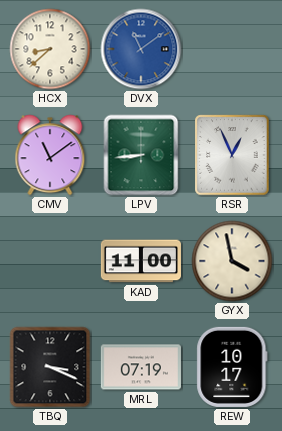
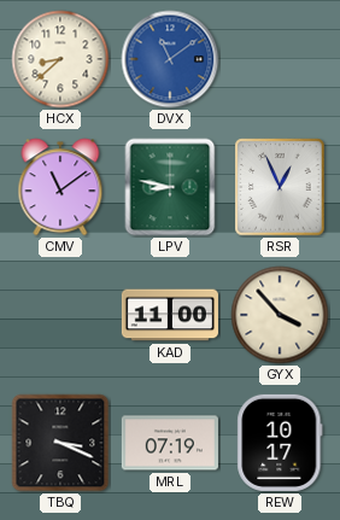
LPV: 8:44 -> 8:47
GYX: 3:58 -> 3:53
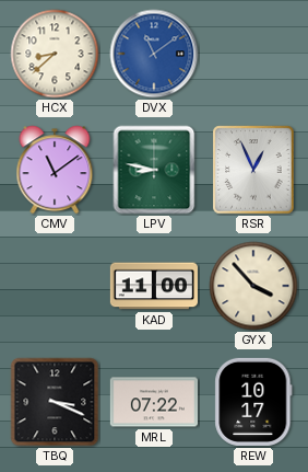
MRL: 07:19 -> 07:22
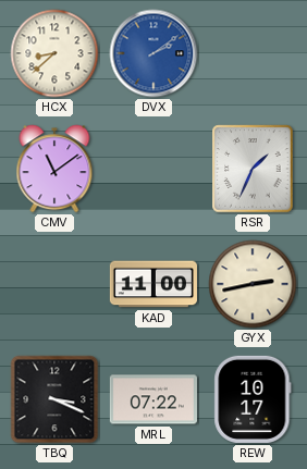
DVX: 11:09 -> 2:09
LPV: 8:47 -> none
RSR: 12:56 -> 1:34
GYX: 3:53 -> 2:43
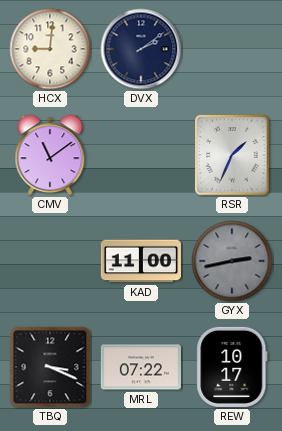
HCX: 8:38 -> 9:01
DVX dial: blue -> navy
GYX dial: cream -> grey
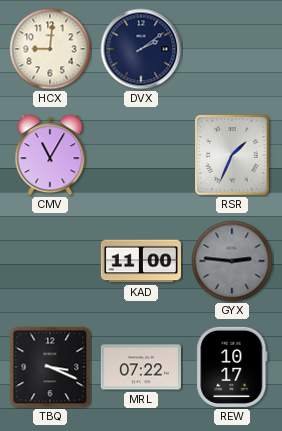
CMV: 11:09 -> 11:05
GYX: 2:43 -> 2:46
